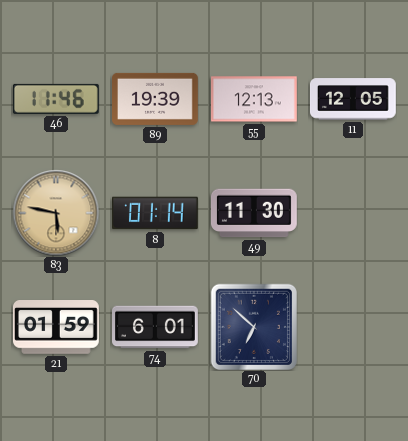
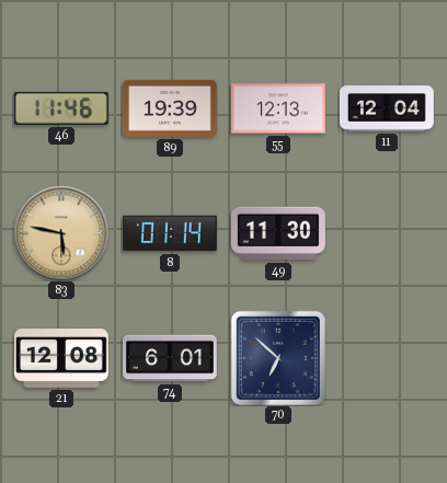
11: 12:05 -> 12:04
21: 01:59 -> 12:08
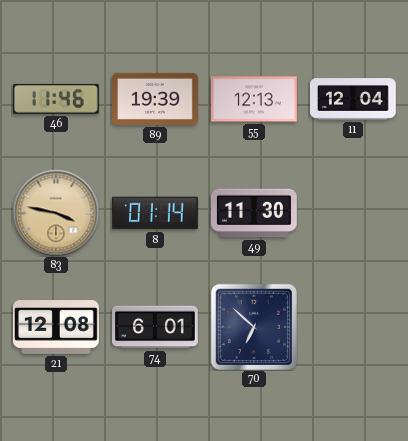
83: 5:47 -> 3:47
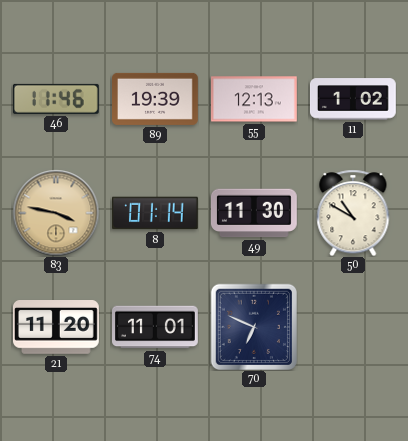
11: 12:04 -> 1:02
50: none -> 10:50
21: 12:08 -> 11:20
74: 6:01 -> 11:01
70: 6:52 -> 6:49
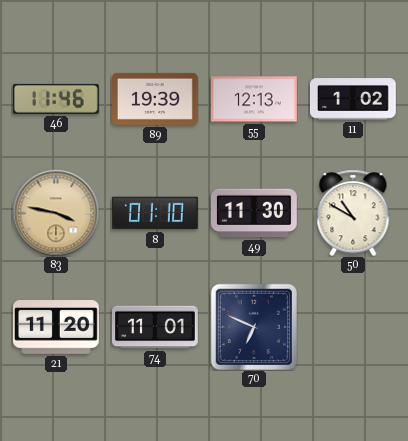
8: 01:14 -> 01:10
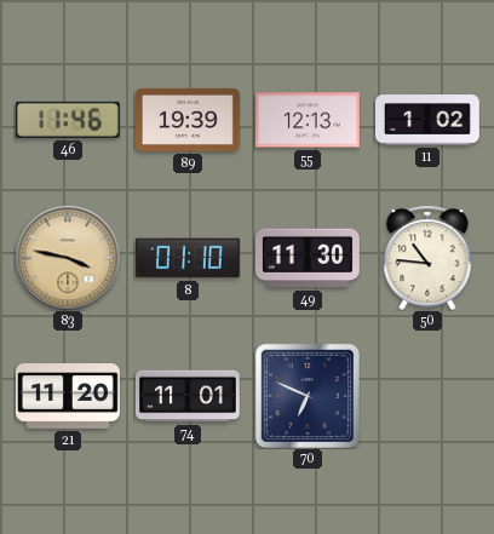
50: 10:50 -> 10:46
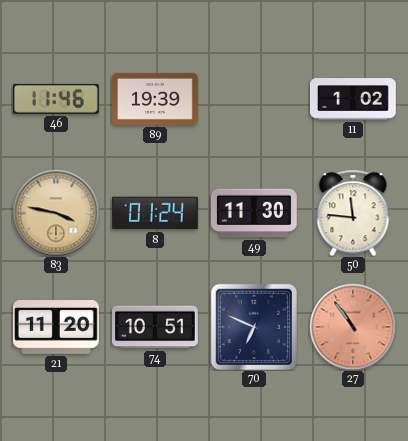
55: 12:13 -> none
8: 01:10 -> 01:24
50: 10:46 -> 11:46
74: 11:01 -> 10:51
27: none -> 10:54
